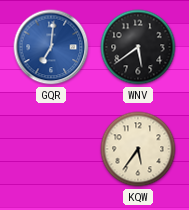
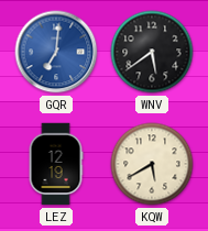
LEZ: none -> 12:19
KQW: 5:36 -> 5:40
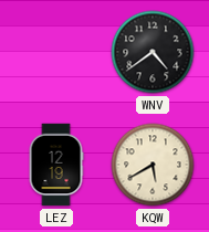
GQR: 7:01 -> none
WNV: 5:39 -> 4:39
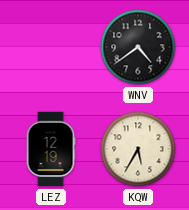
KQW: 5:40 -> 5:35
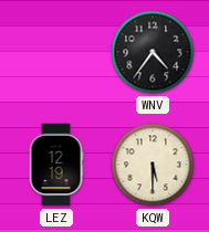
WNV: 4:39 -> 4:36
KQW: 5:35 -> 5:30
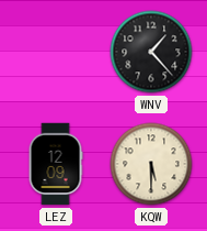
WNV: 4:36 -> 1:23
LEZ: 12:19 -> 12:09
